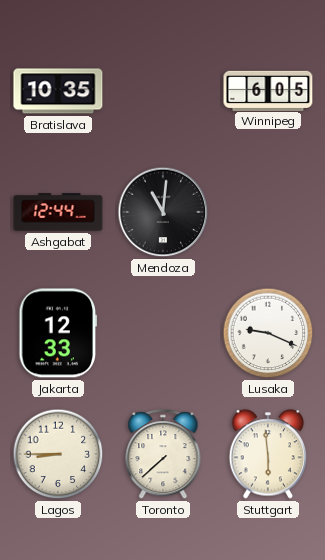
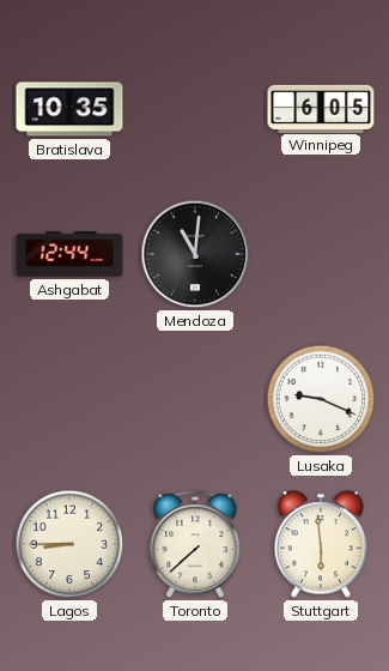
Jakarta: 12:33 -> none
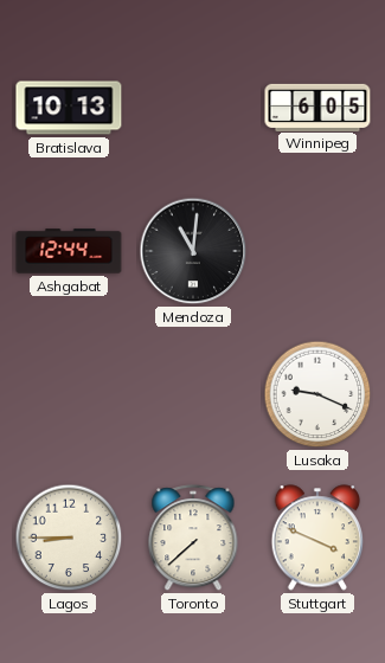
Bratislava: 10:35 -> 10:13
Stuttgart: 5:59 -> 3:49
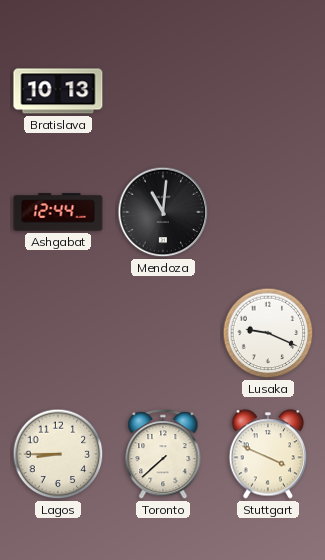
Winnipeg: 6:05 -> none
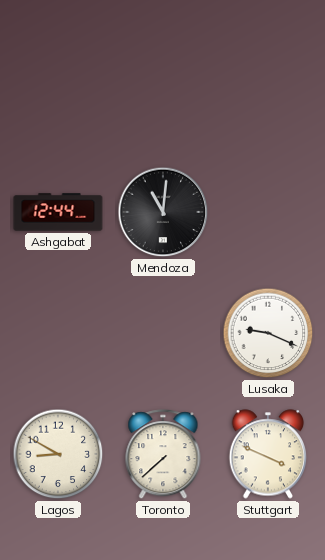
Bratislava: 10:13 -> none
Lagos: 8:45 -> 8:50
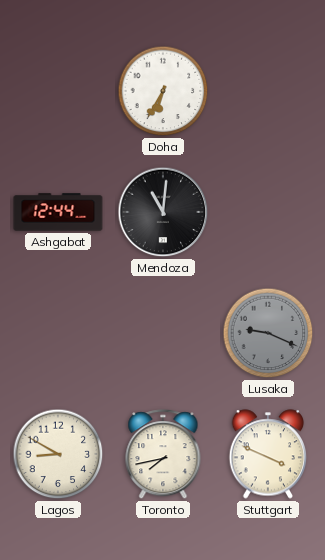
Doha: none -> 6:35
Lusaka dial: white -> grey
Toronto: 7:38 -> 7:43
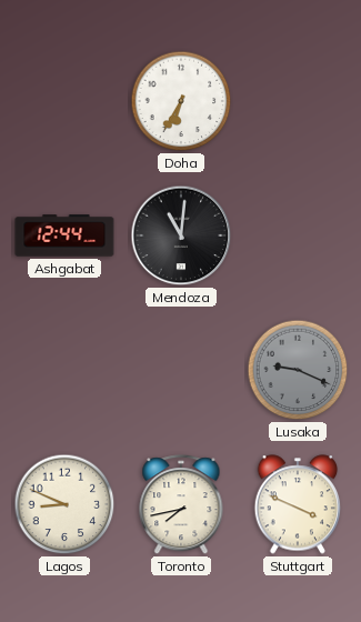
Lagos: 8:50 -> 8:49
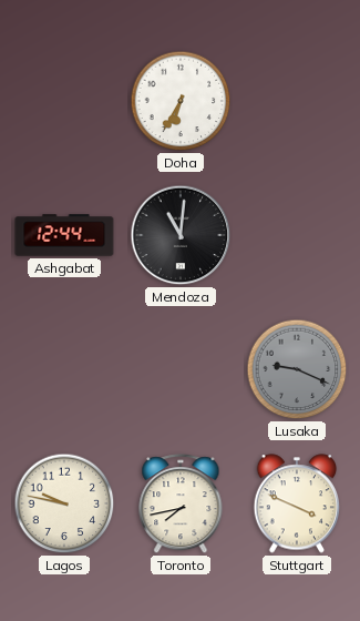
Lagos: 8:49 -> 9:47
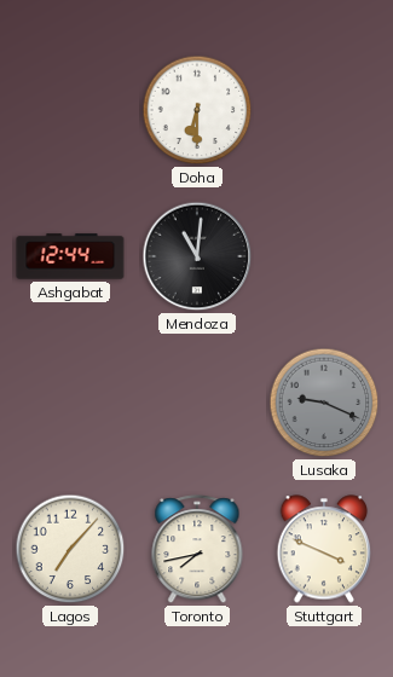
Doha: 6:35 -> 6:30
Lagos: 9:47 -> 7:07
